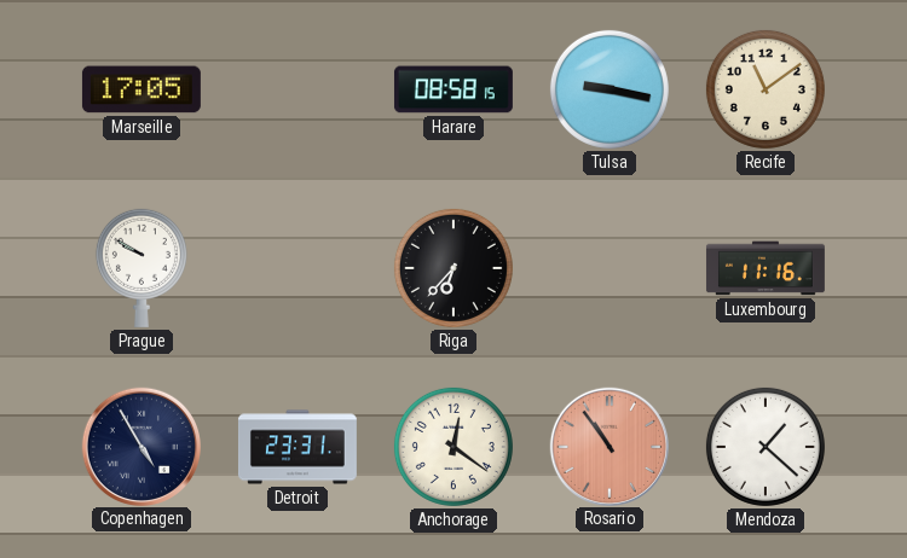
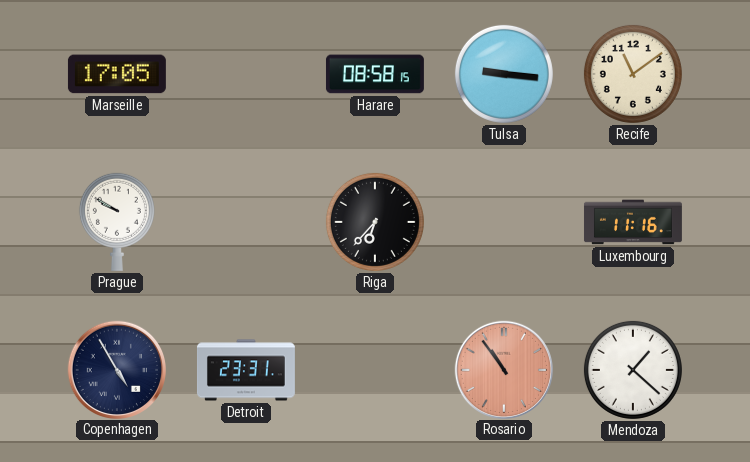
Tulsa: 9:17 -> 9:16
Anchorage: 12:21 -> none
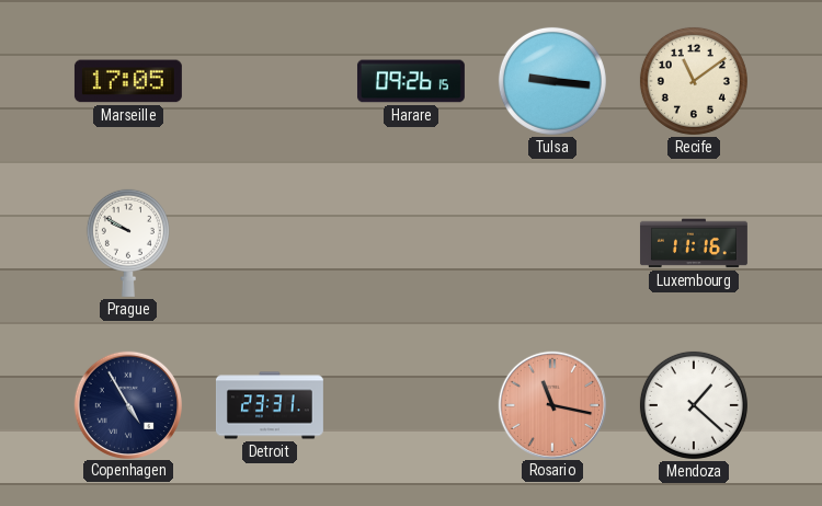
Harare: 08:58 -> 09:26
Riga: 6:37 -> none
Rosario: 10:54 -> 11:17
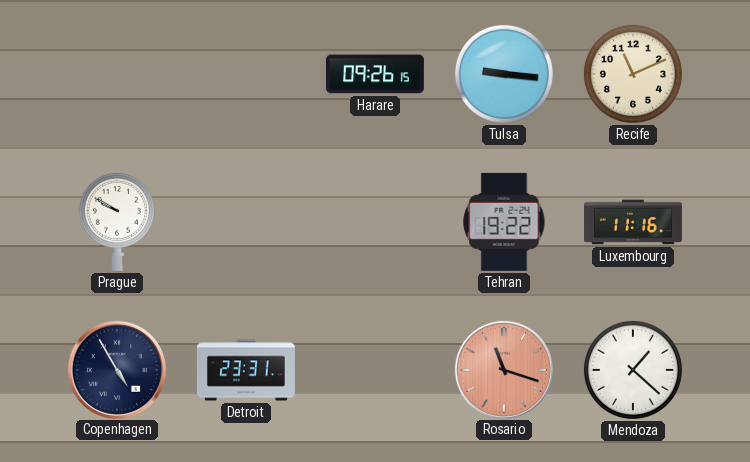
Marseille: 17:05 -> none
Recife: 11:09 -> 11:11
Tehran: none -> 19:22
Rosario: 11:17 -> 11:18
